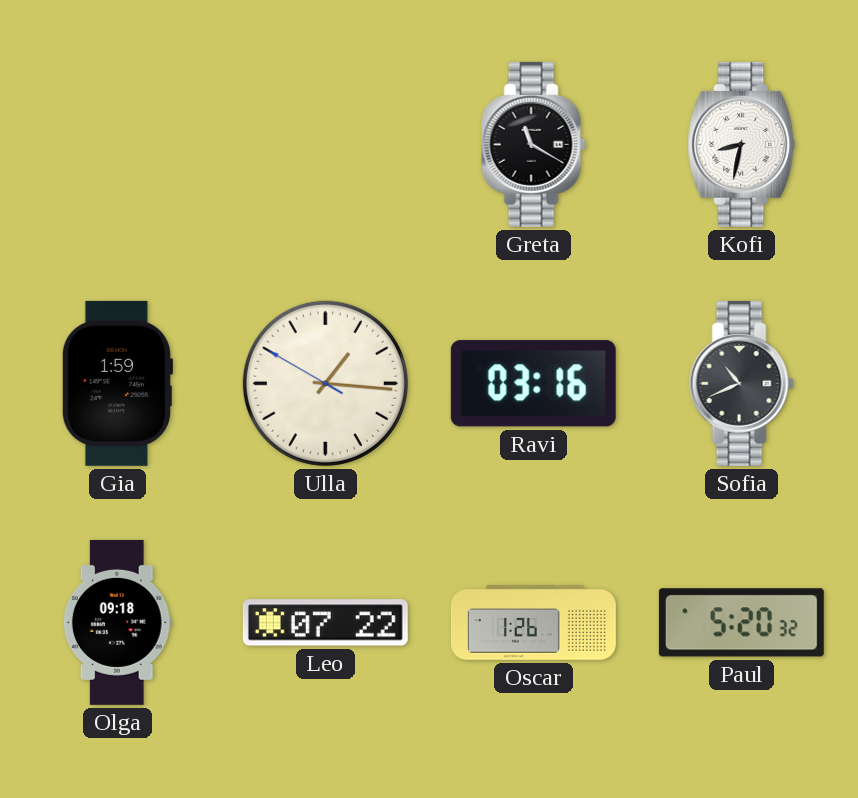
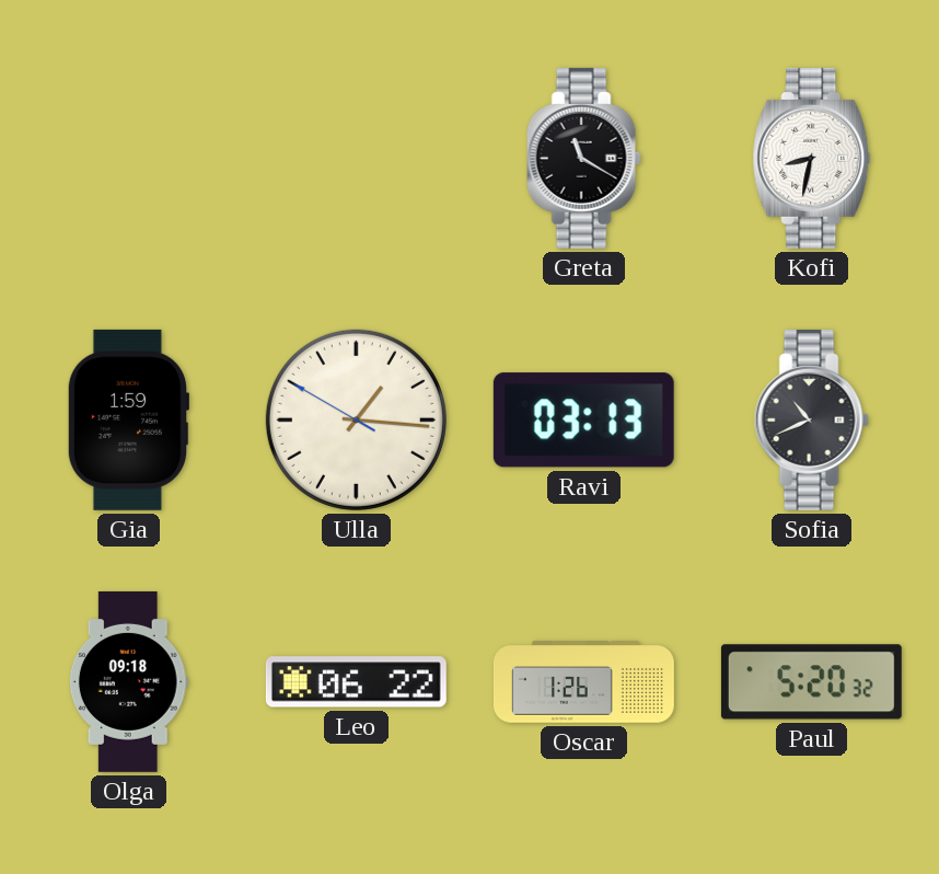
Ravi: 03:16 -> 03:13
Leo: 07:22 -> 06:22
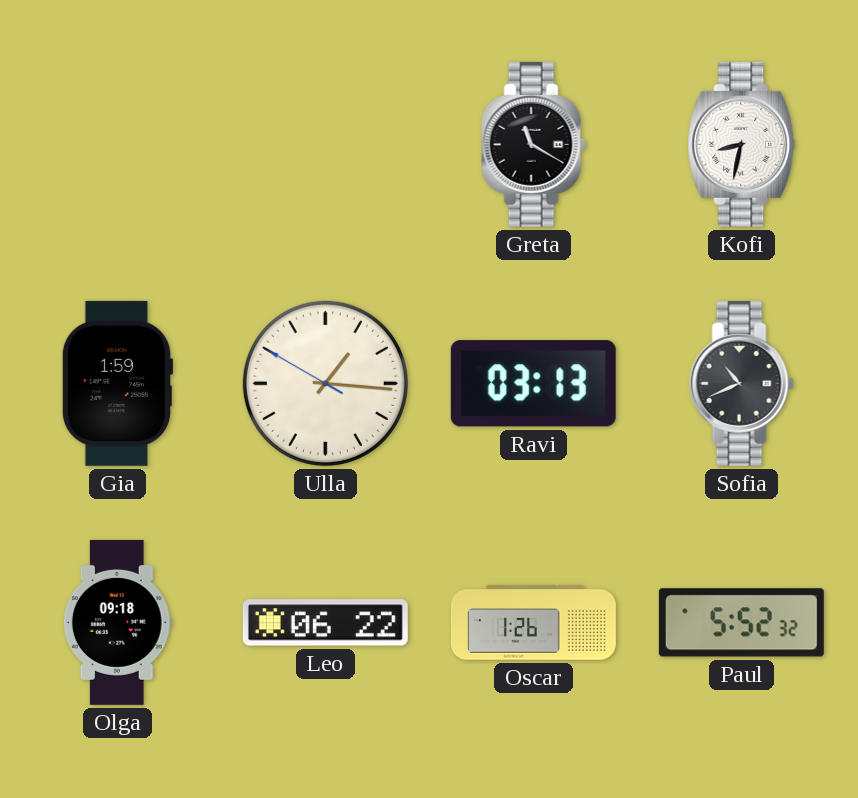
Paul: 5:20 -> 5:52
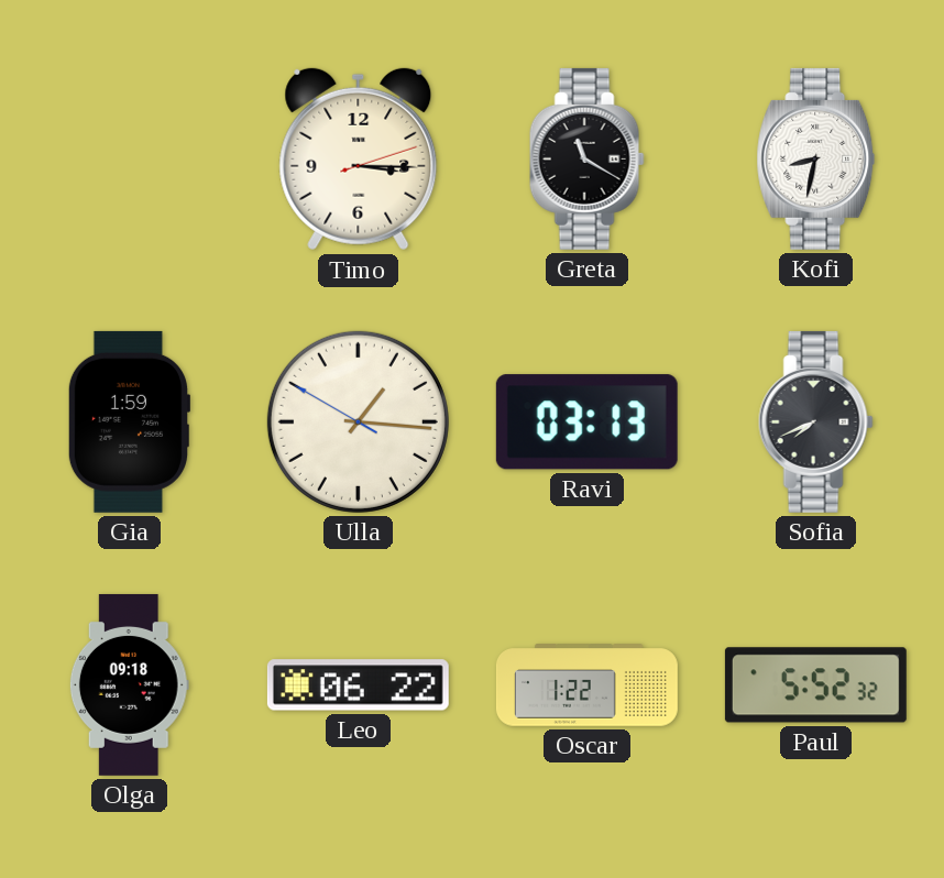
Timo: none -> 3:15
Sofia: 10:41 -> 7:41
Oscar: 1:26 -> 1:22
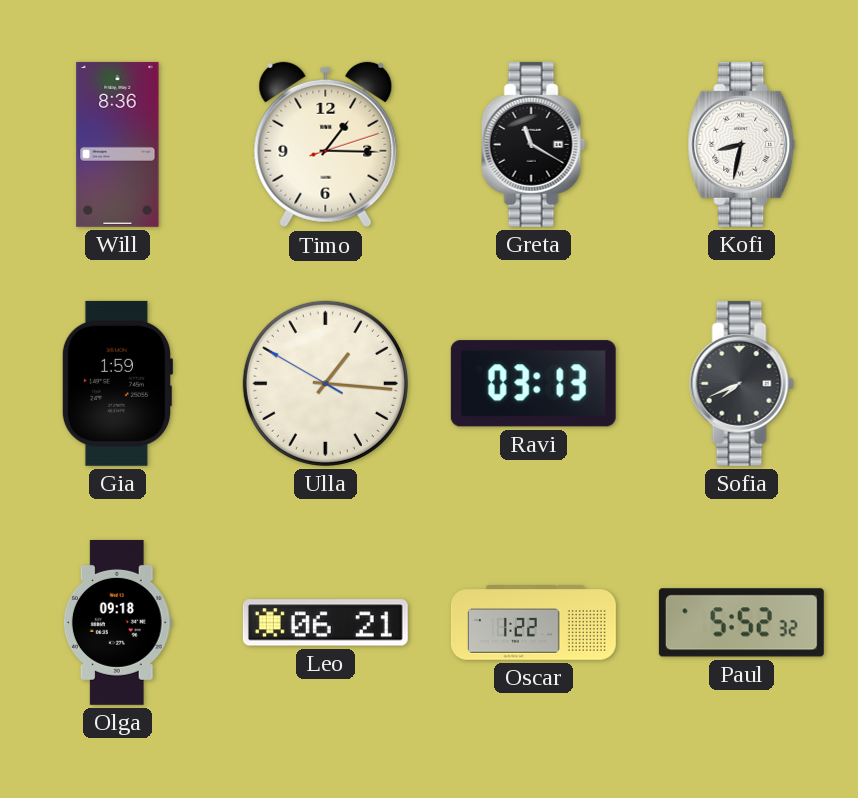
Will: none -> 8:36
Timo: 3:15 -> 1:15
Leo: 06:22 -> 06:21
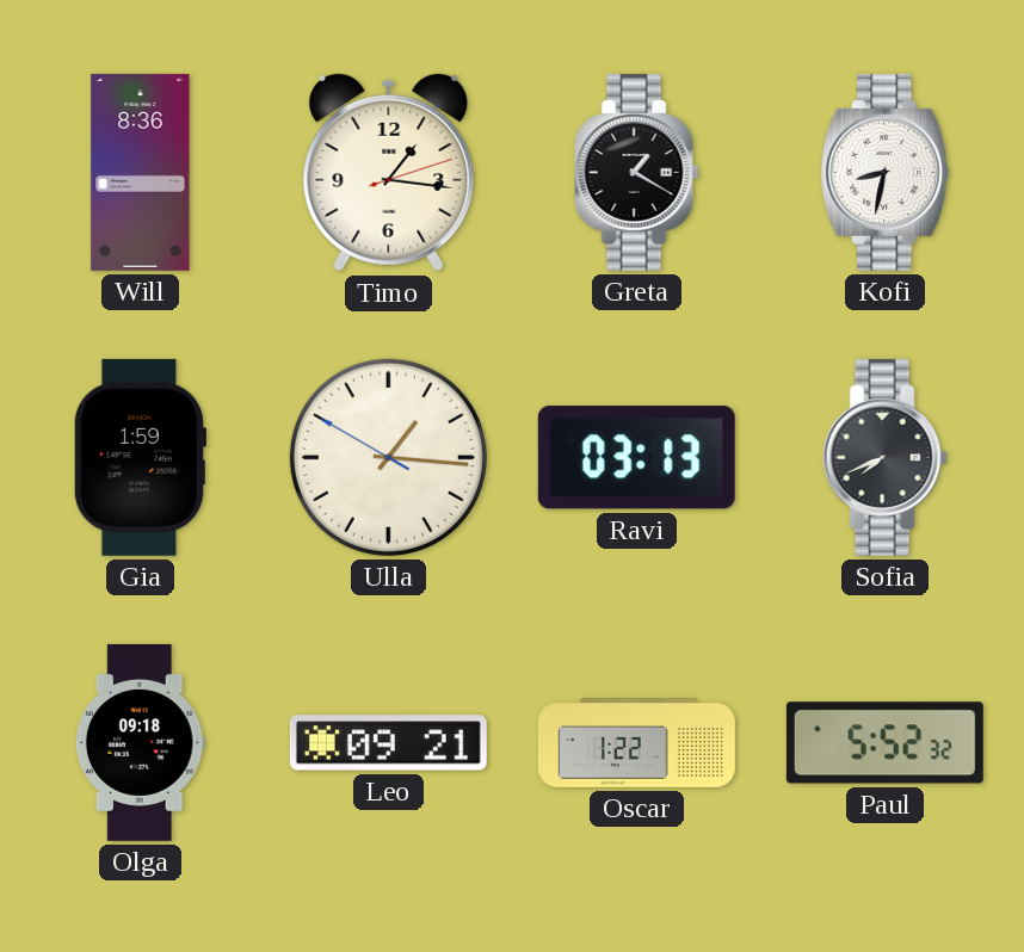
Timo: 1:15 -> 1:16
Greta: 11:20 -> 1:20
Leo: 06:21 -> 09:21
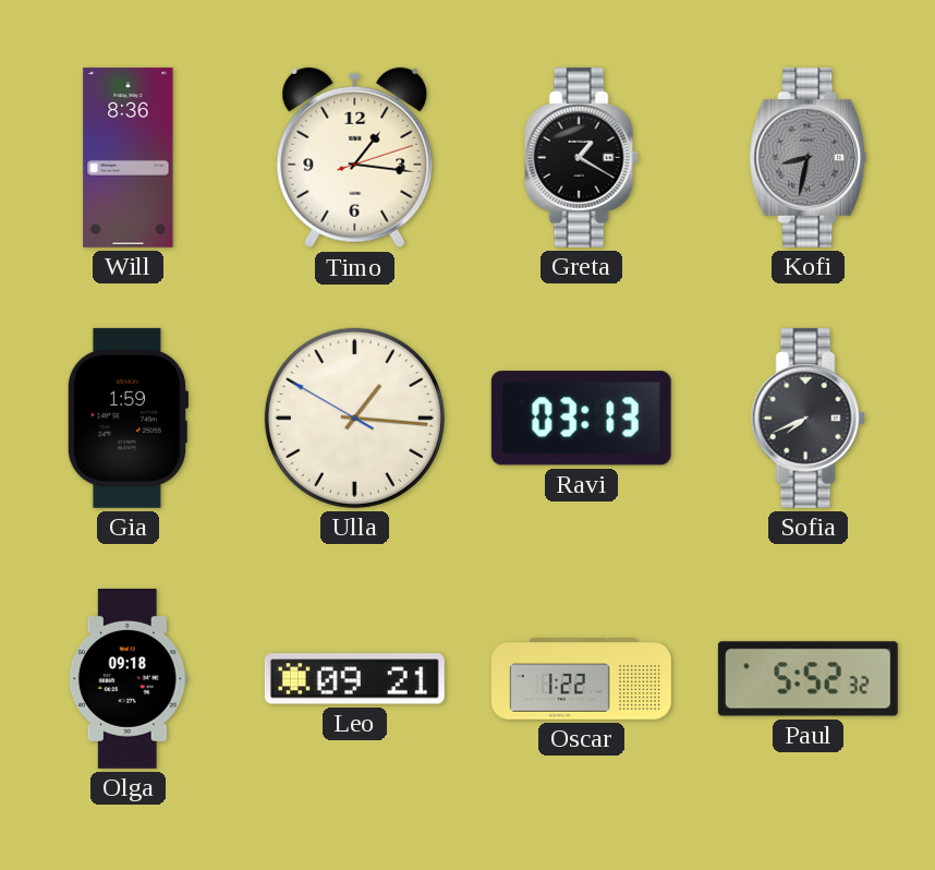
Kofi dial: white -> grey
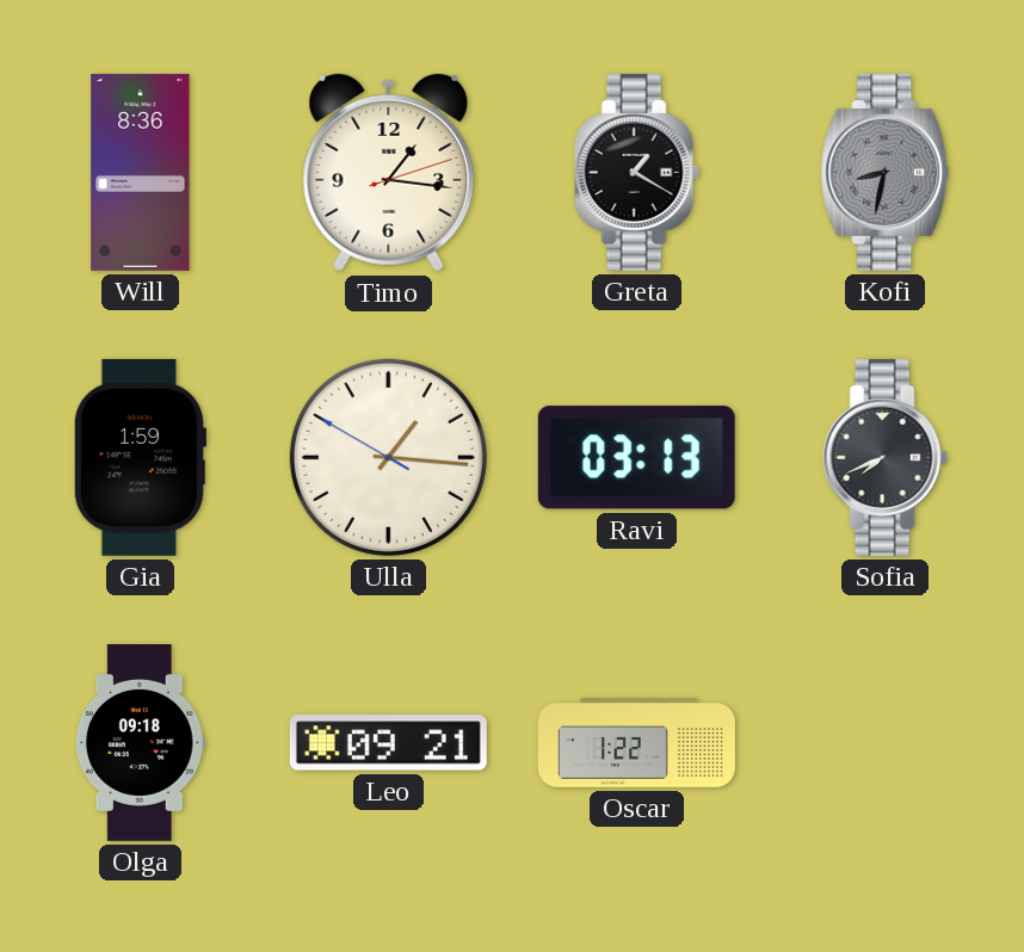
Paul: 5:52 -> none
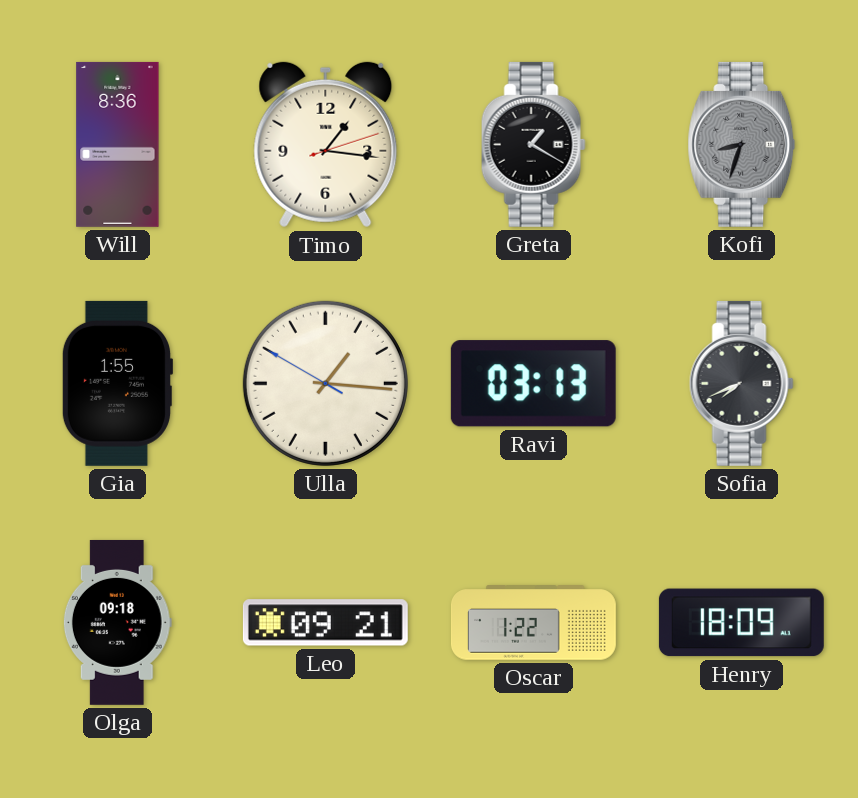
Kofi: 8:32 -> 8:33
Gia: 1:59 -> 1:55
Henry: none -> 18:09
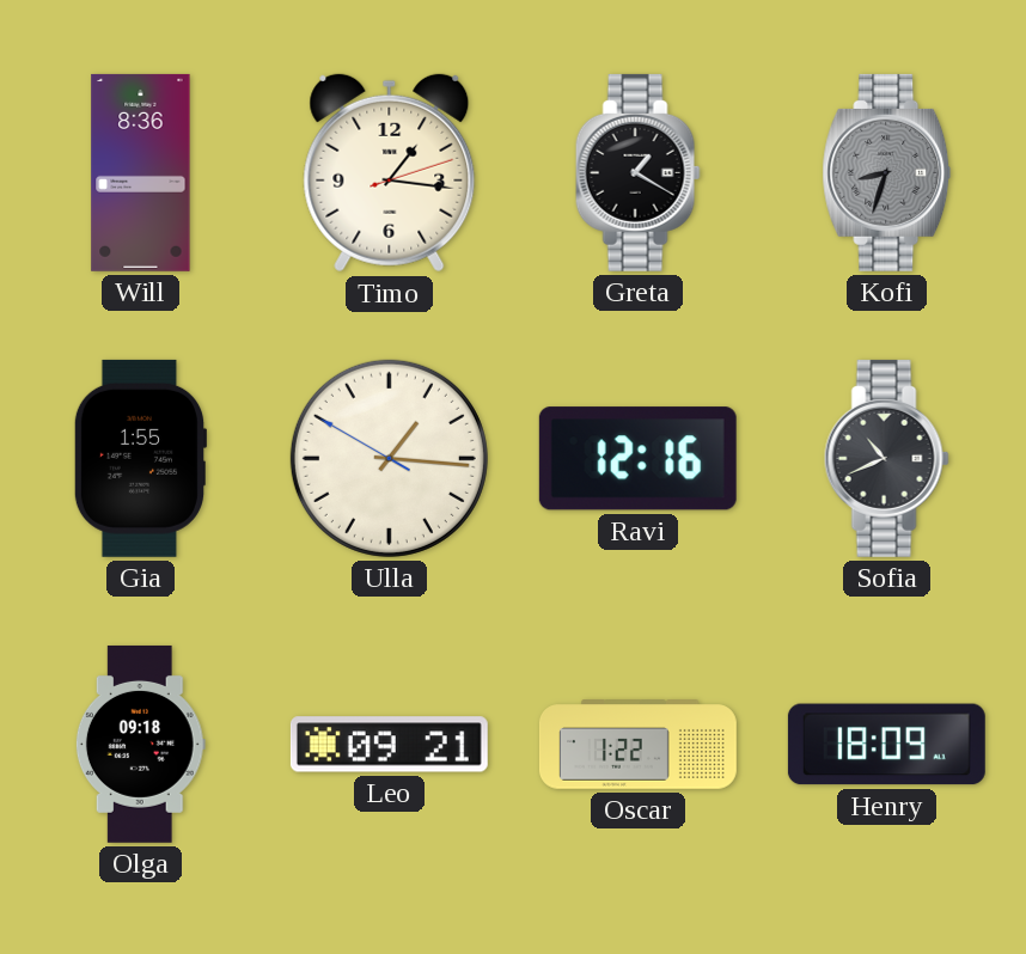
Ravi: 03:13 -> 12:16
Sofia: 7:41 -> 10:41
